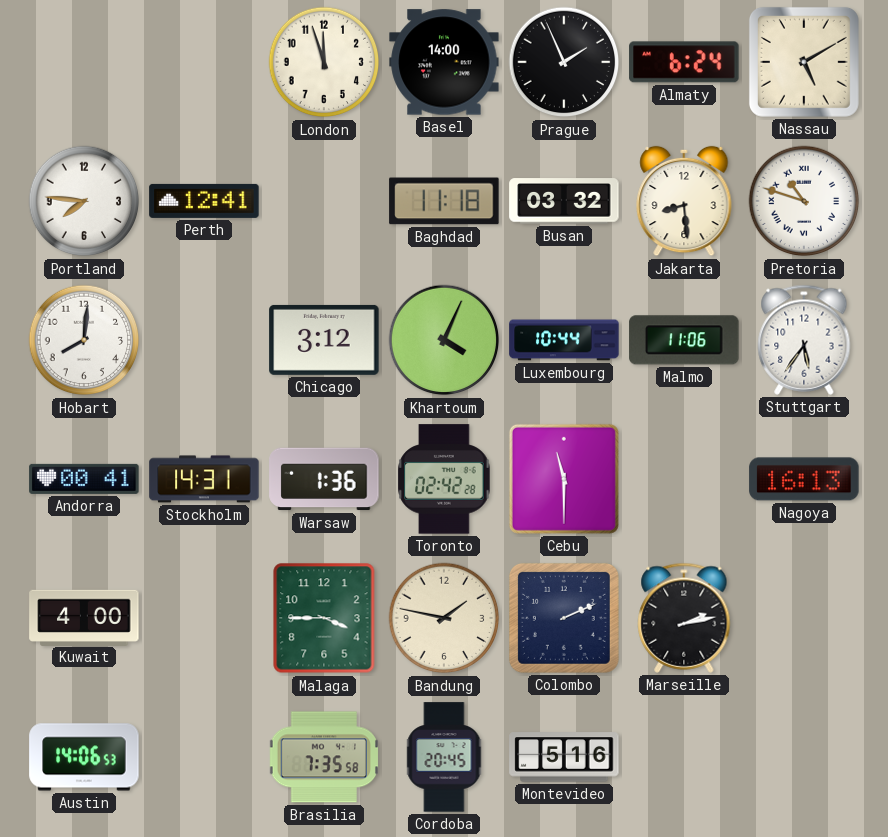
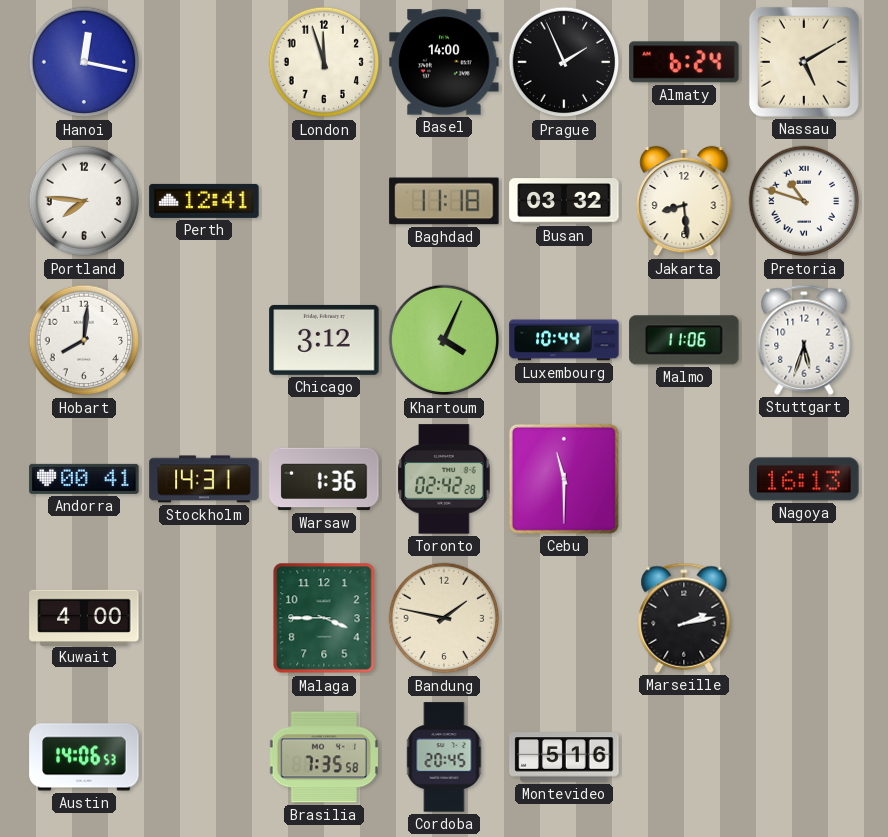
Hanoi: none -> 12:17
Stuttgart: 5:36 -> 5:33
Colombo: 2:11 -> none
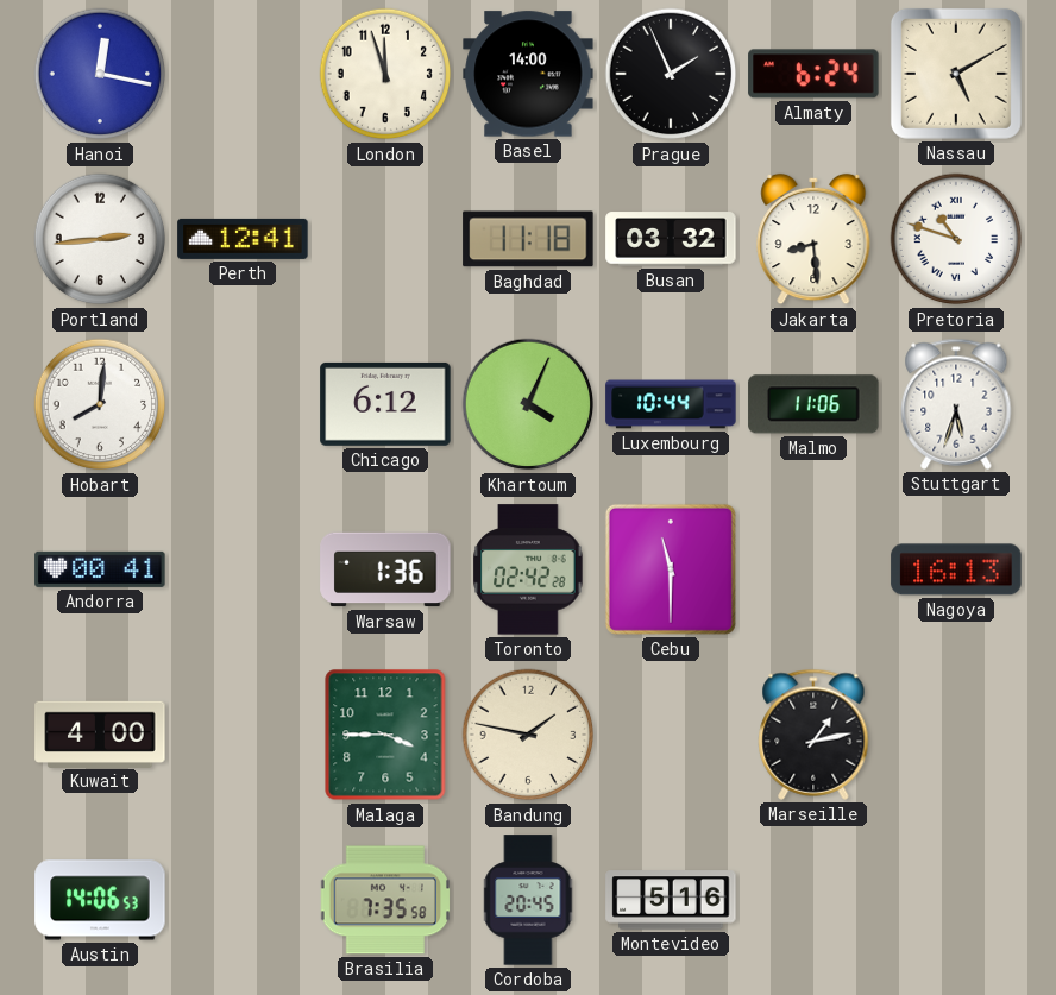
Portland: 7:46 -> 2:44
Chicago: 3:12 -> 6:12
Stockholm: 14:31 -> none
Marseille: 2:13 -> 1:13
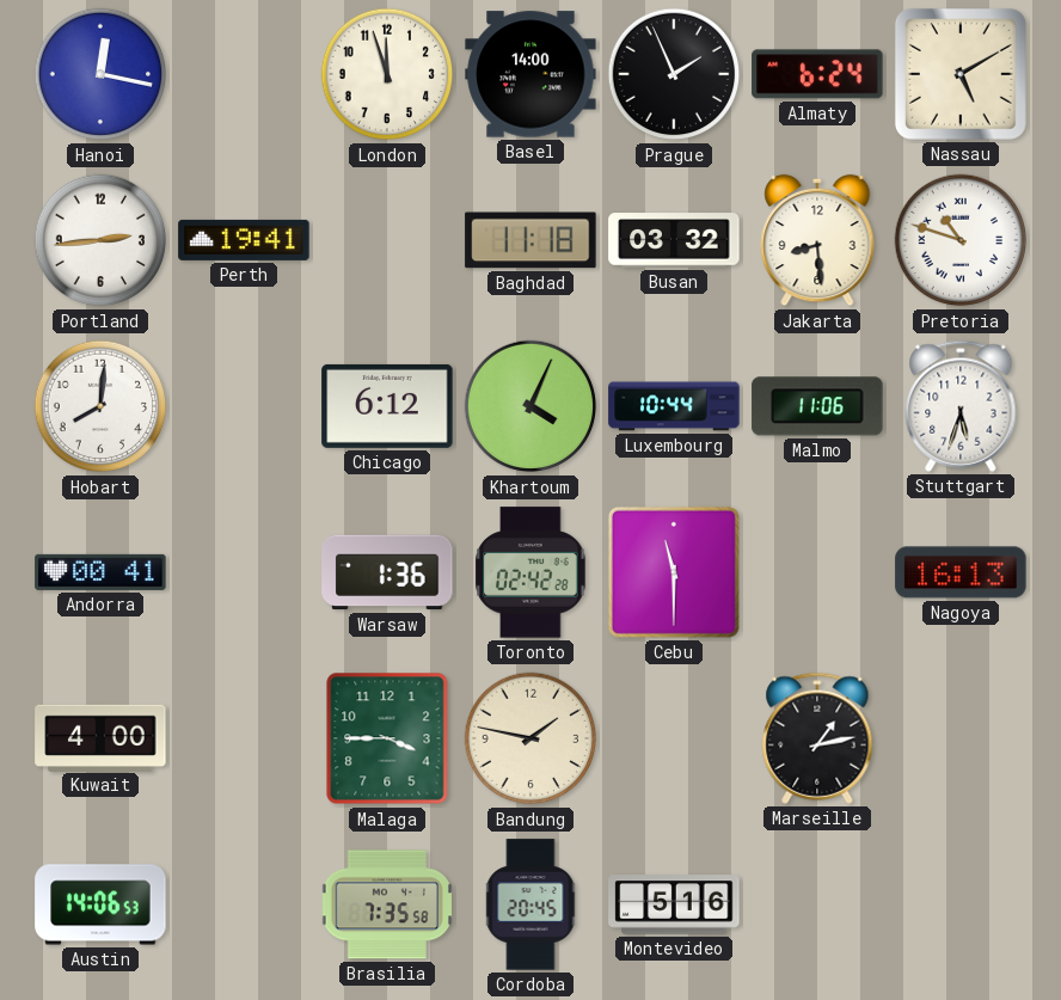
Perth: 12:41 -> 19:41
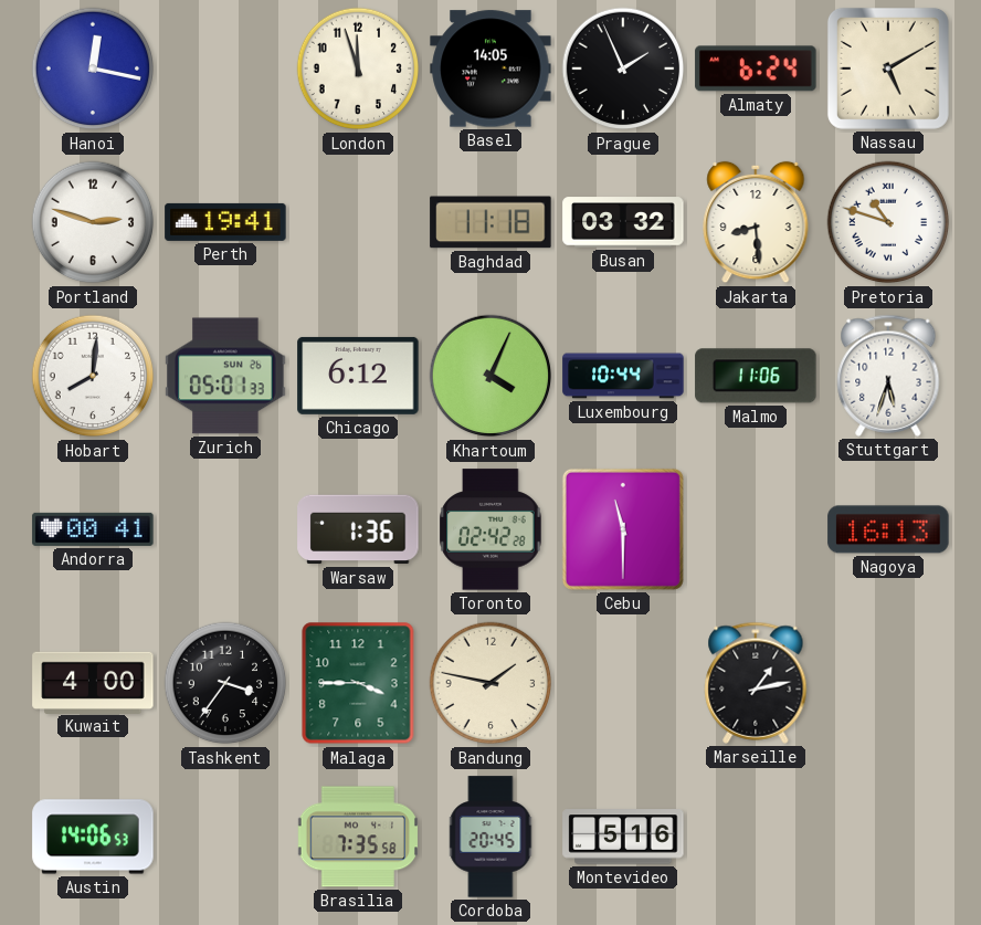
Basel: 14:00 -> 14:05
Portland: 2:44 -> 2:48
Zurich: none -> 05:01
Tashkent: none -> 3:36
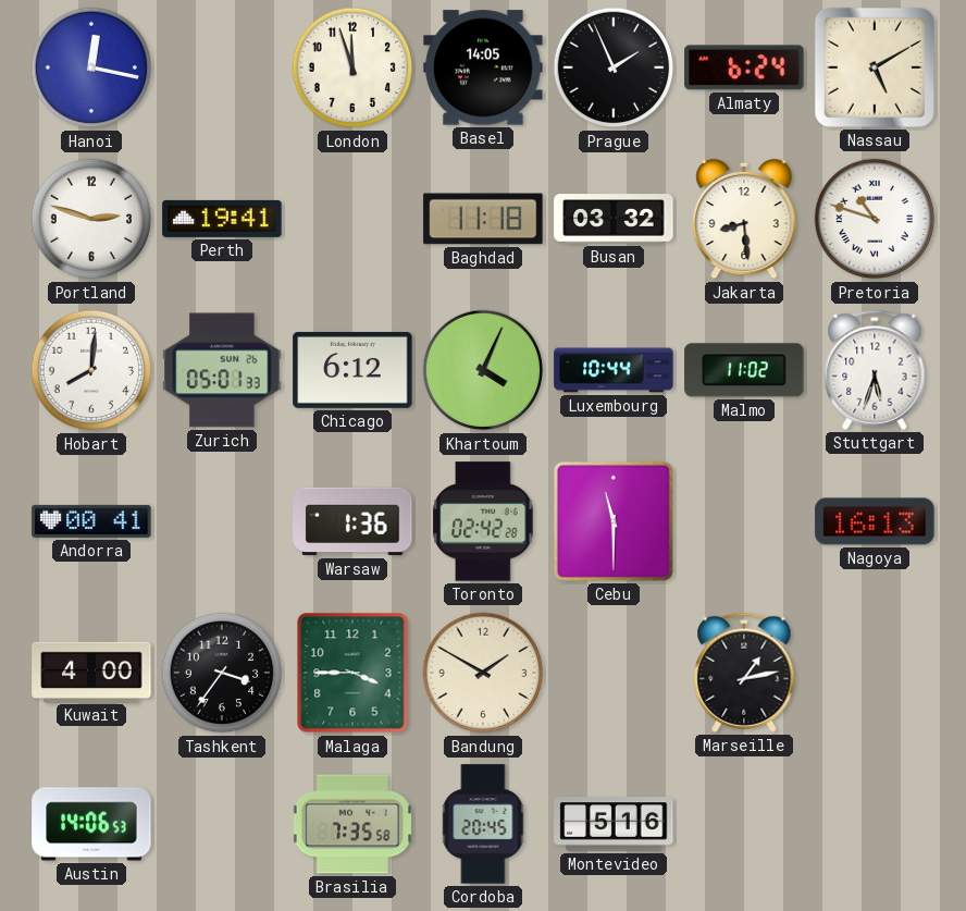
Malmo: 11:06 -> 11:02
Bandung: 1:47 -> 1:50
